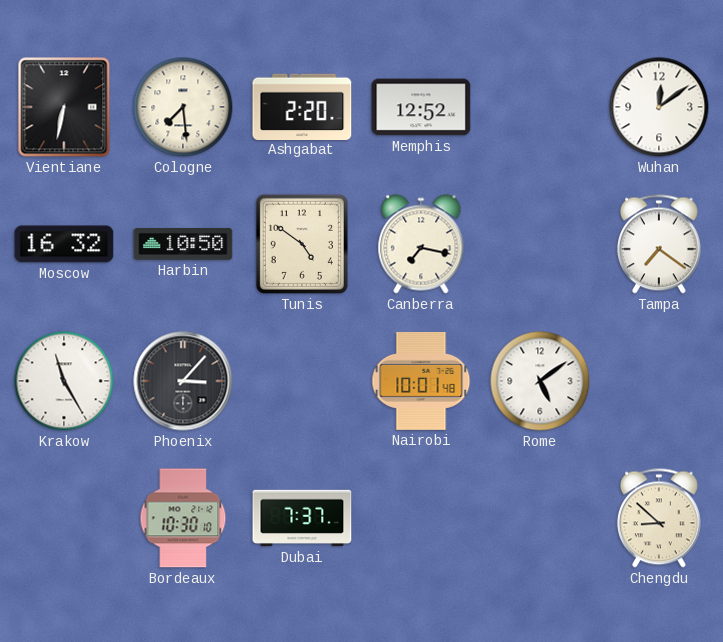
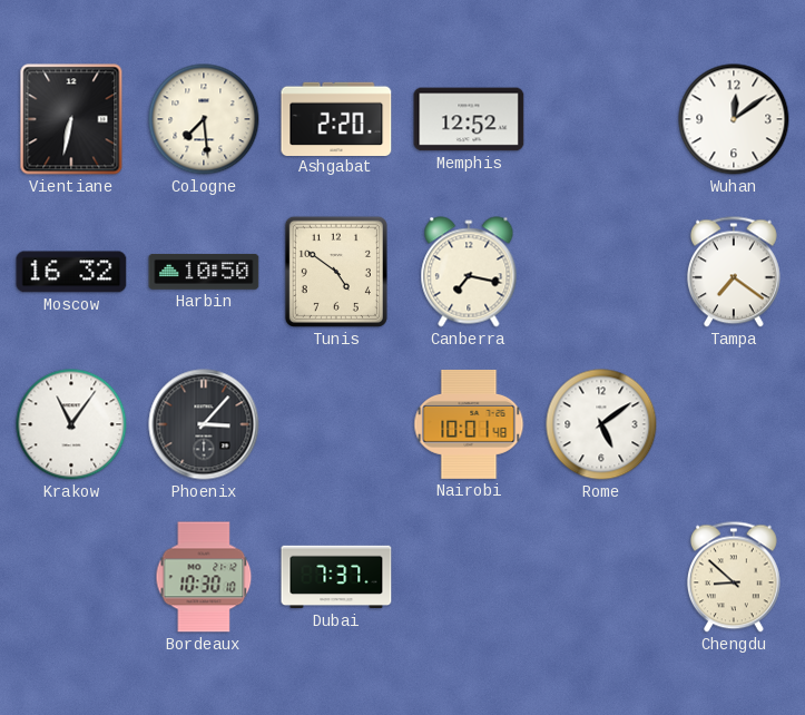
Krakow: 11:25 -> 11:06
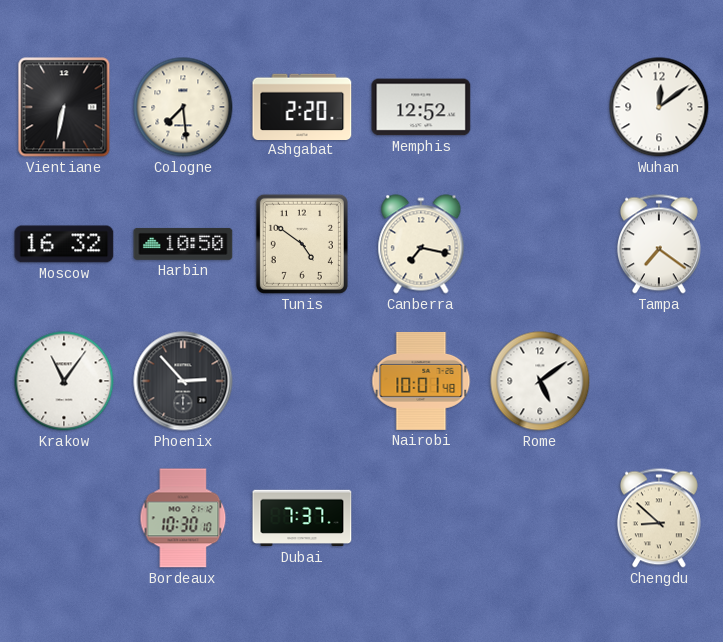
Phoenix: 3:07 -> 2:53
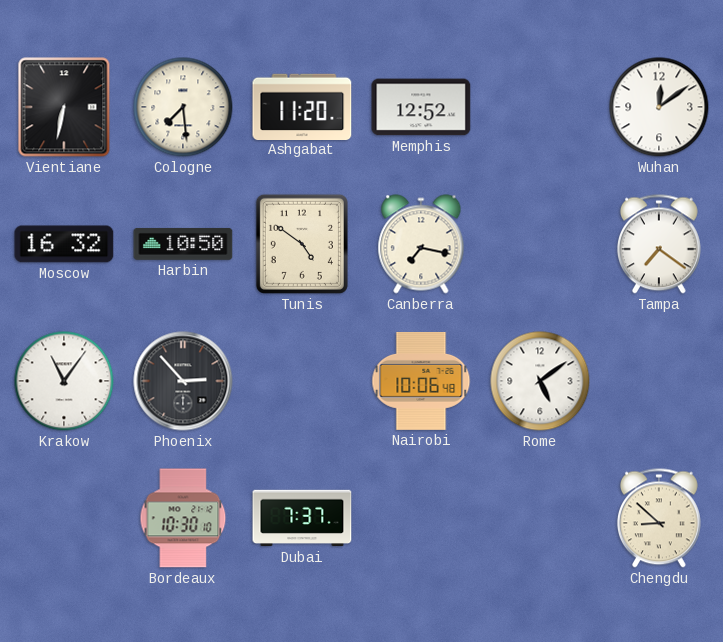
Ashgabat: 2:20 -> 11:20
Nairobi: 10:01 -> 10:06
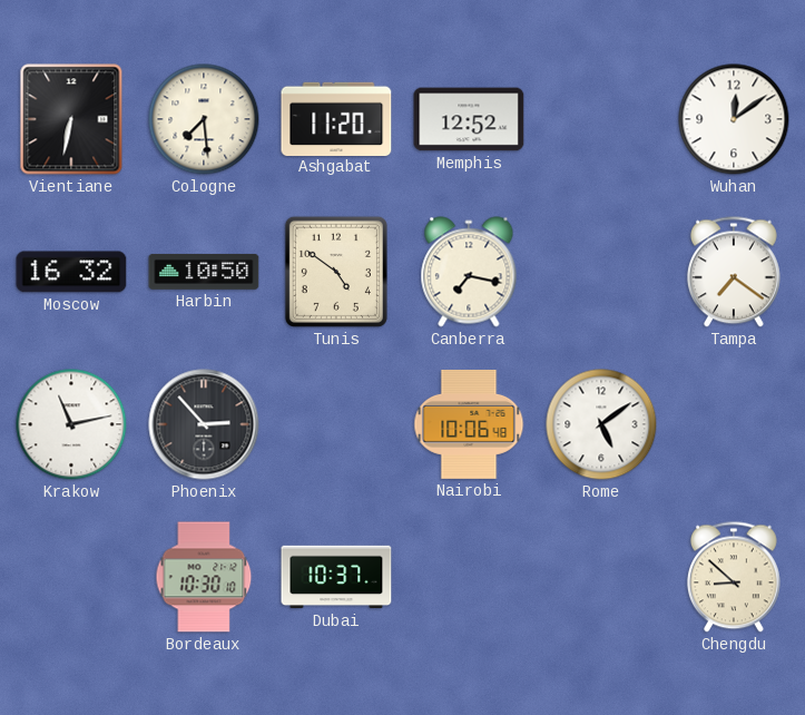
Krakow: 11:06 -> 11:13
Dubai: 7:37 -> 10:37
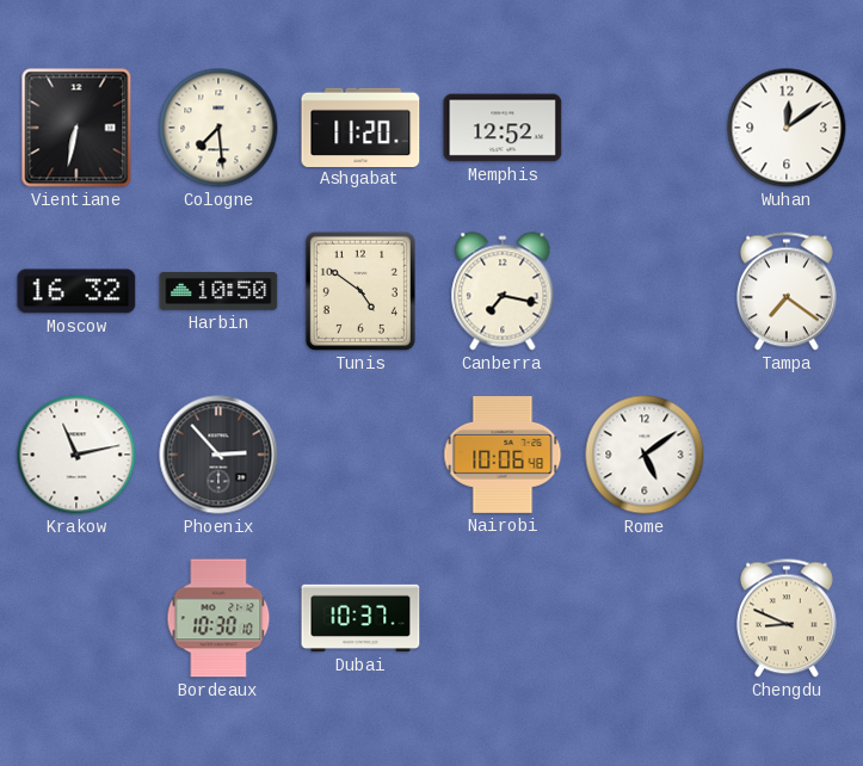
Chengdu: 8:52 -> 8:49
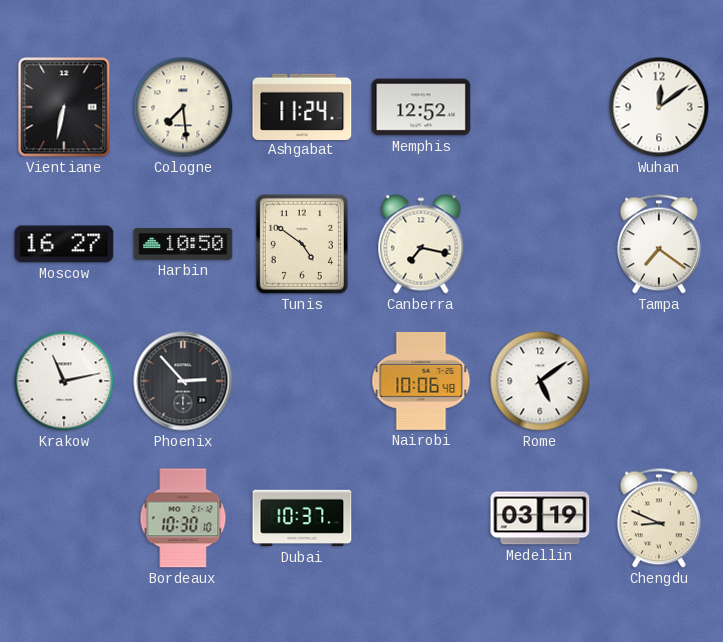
Ashgabat: 11:20 -> 11:24
Moscow: 16:32 -> 16:27
Medellin: none -> 03:19
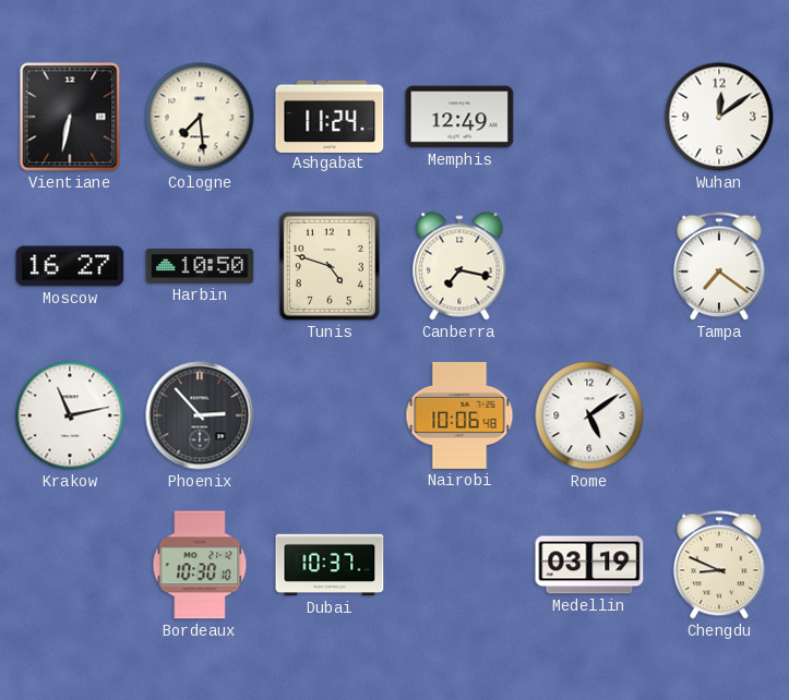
Memphis: 12:52 -> 12:49
Tunis: 4:51 -> 4:48
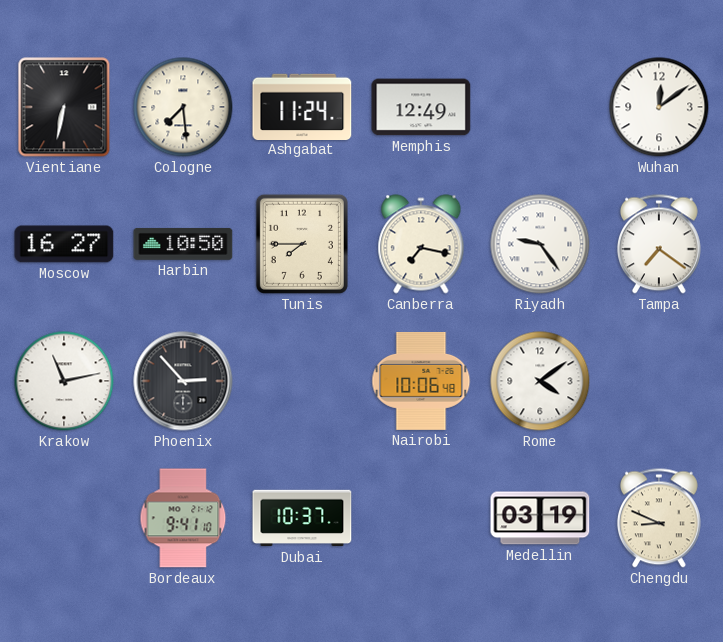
Tunis: 4:48 -> 7:45
Riyadh: none -> 9:24
Rome: 5:09 -> 4:09
Bordeaux: 10:30 -> 9:41
